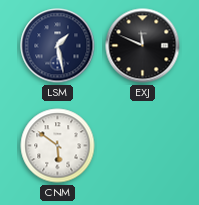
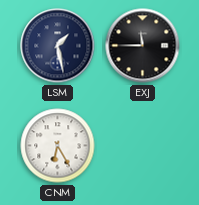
EXJ: 11:49 -> 11:45
CNM: 5:51 -> 6:25
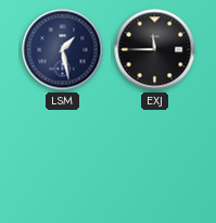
CNM: 6:25 -> none
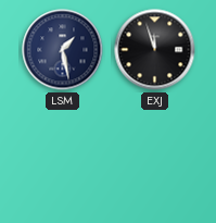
EXJ: 11:45 -> 11:57
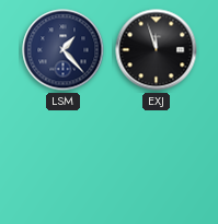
LSM: 1:28 -> 1:23
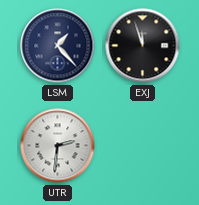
UTR: none -> 2:31
